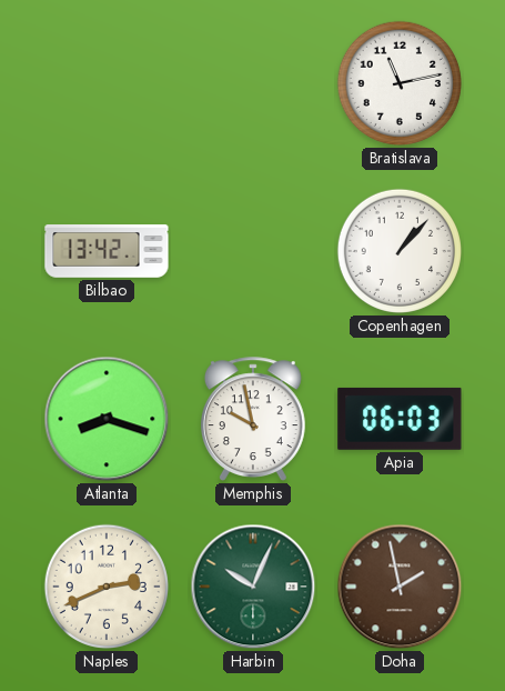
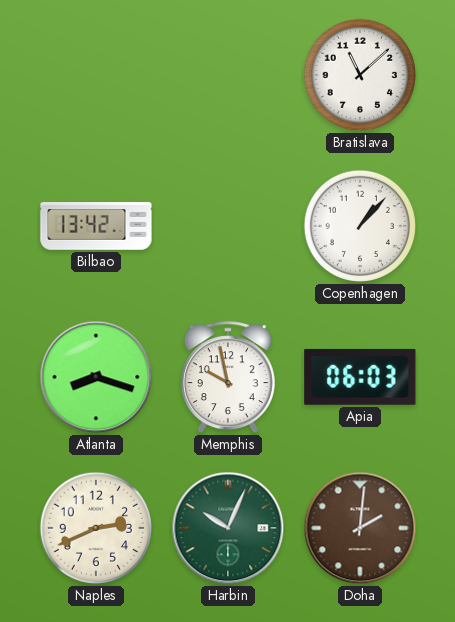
Bratislava: 11:13 -> 11:08
Doha: 1:58 -> 2:01
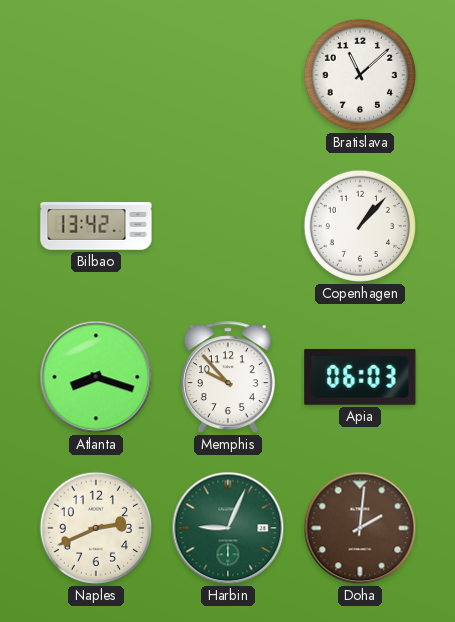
Memphis: 9:58 -> 9:53
Harbin: 10:04 -> 9:04
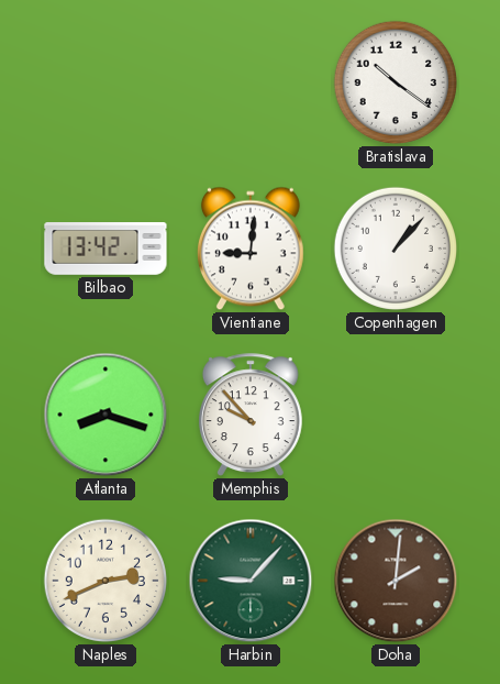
Bratislava: 11:08 -> 10:21
Vientiane: none -> 9:01
Apia: 06:03 -> none
Harbin: 9:04 -> 9:07
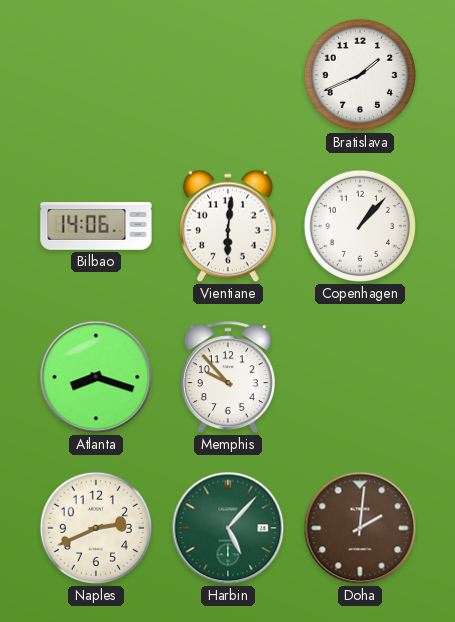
Bratislava: 10:21 -> 1:41
Bilbao: 13:42 -> 14:06
Vientiane: 9:01 -> 6:01
Harbin: 9:07 -> 5:07
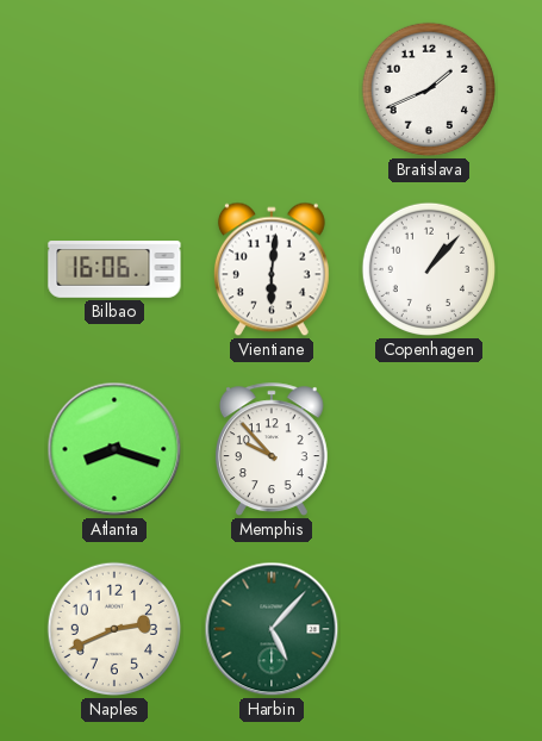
Bilbao: 14:06 -> 16:06
Doha: 2:01 -> none
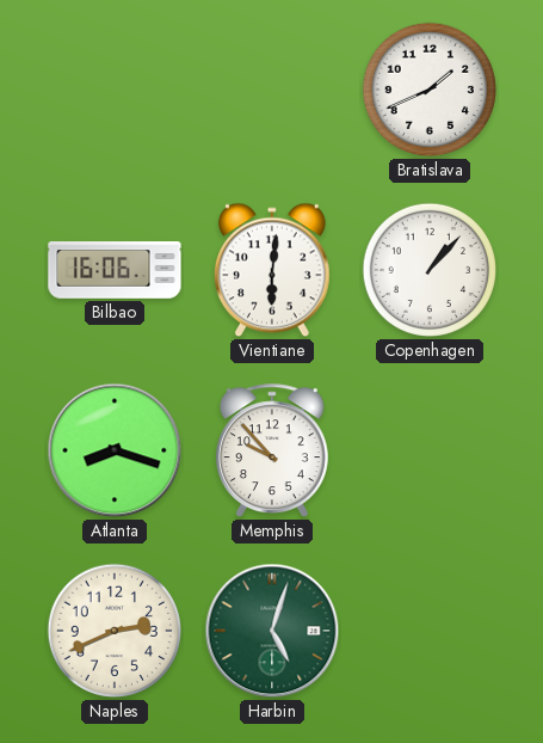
Harbin: 5:07 -> 5:03
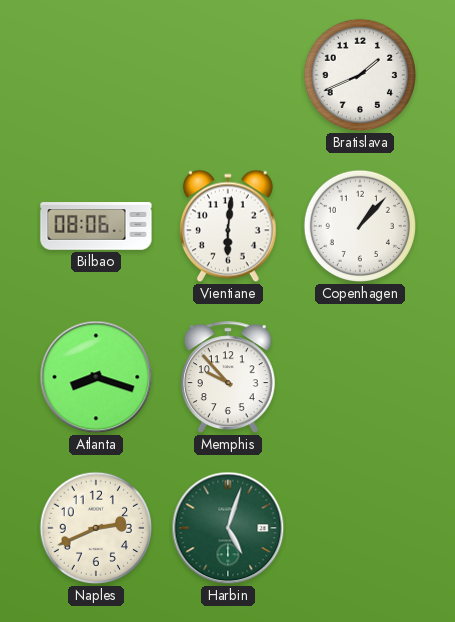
Bilbao: 16:06 -> 08:06
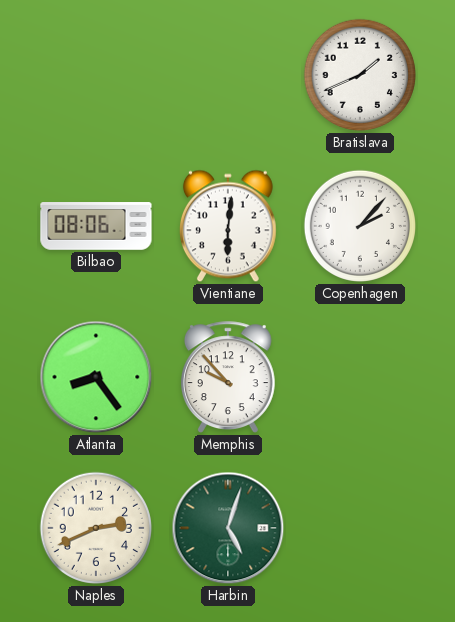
Copenhagen: 1:07 -> 2:07
Atlanta: 8:18 -> 8:24
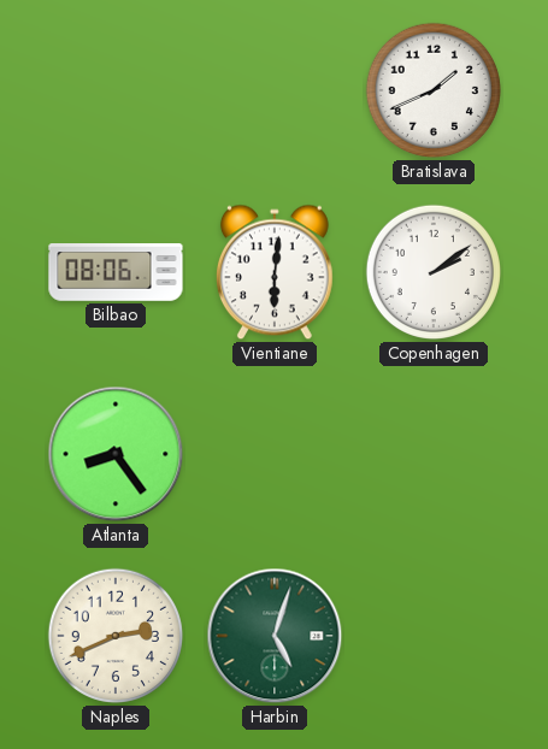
Copenhagen: 2:07 -> 2:09
Memphis: 9:53 -> none
